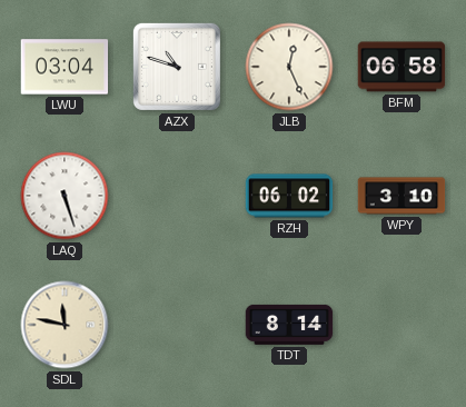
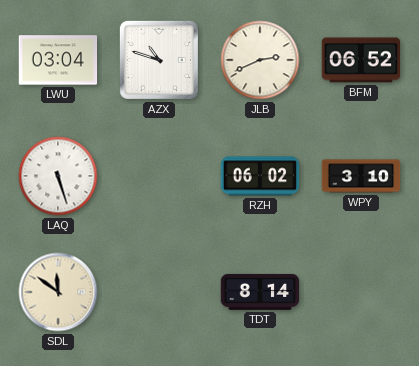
JLB: 12:26 -> 2:41
BFM: 06:58 -> 06:52
SDL: 11:47 -> 11:51
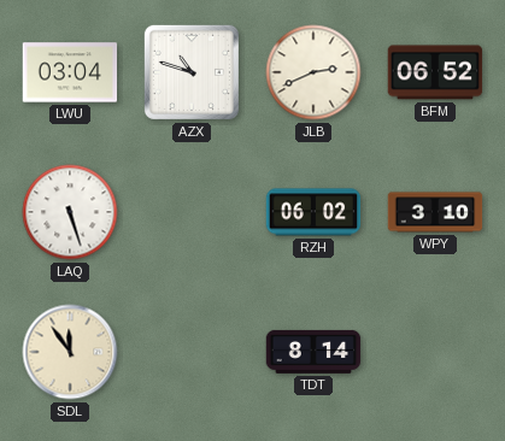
SDL: 11:51 -> 11:54
